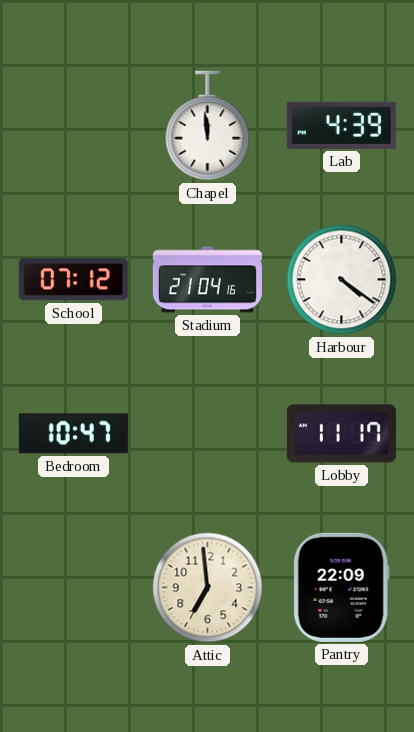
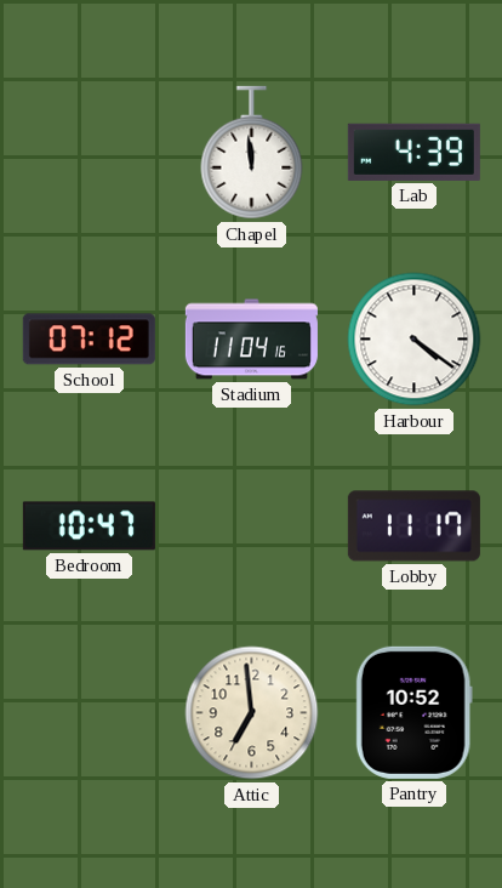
Stadium: 21:04 -> 11:04
Pantry: 22:09 -> 10:52
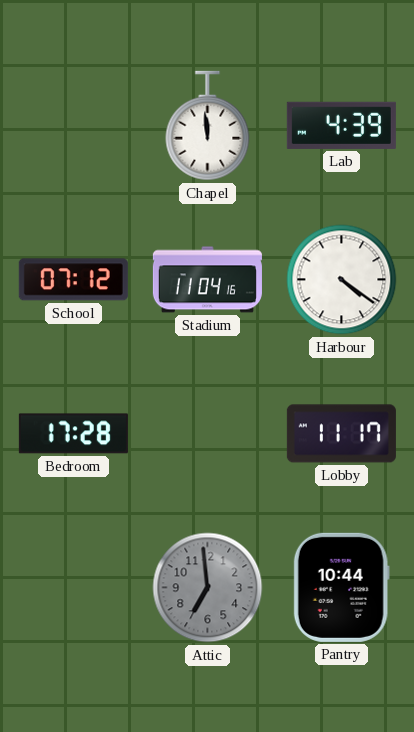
Bedroom: 10:47 -> 17:28
Attic dial: cream -> grey
Pantry: 10:52 -> 10:44
